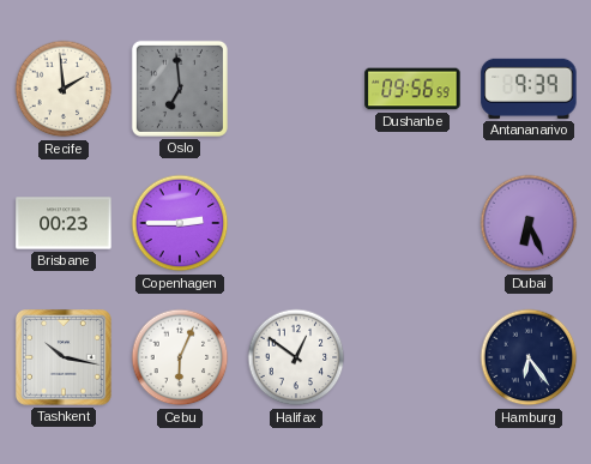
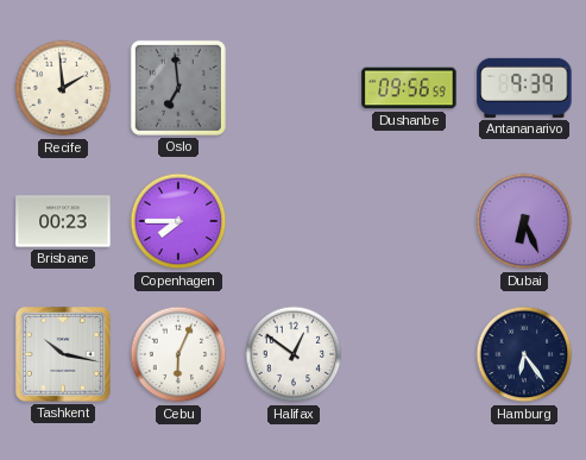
Copenhagen: 2:45 -> 7:45
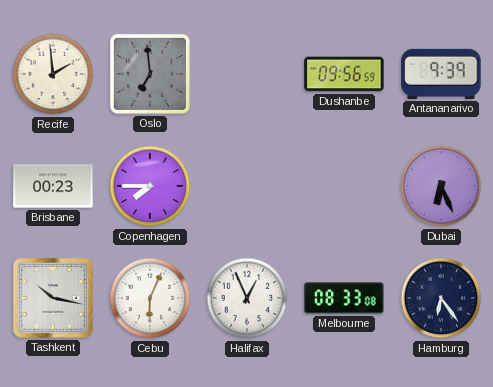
Halifax: 12:51 -> 12:56
Melbourne: none -> 08:33
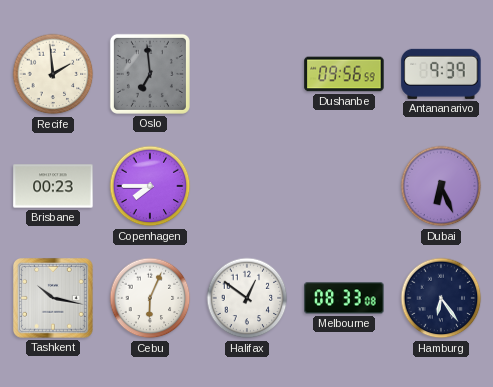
Halifax: 12:56 -> 12:51
